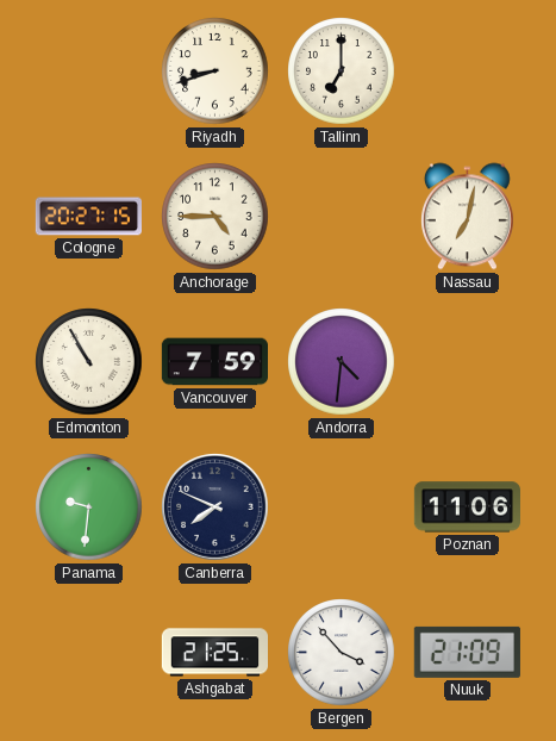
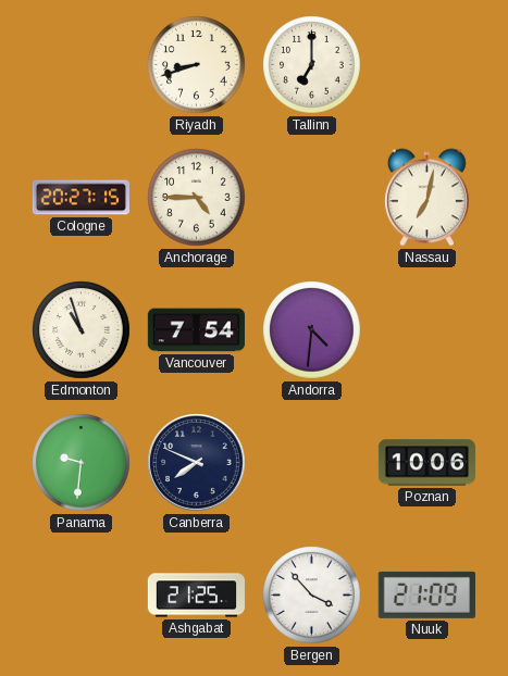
Edmonton: 10:55 -> 10:57
Vancouver: 7:59 -> 7:54
Poznan: 11:06 -> 10:06
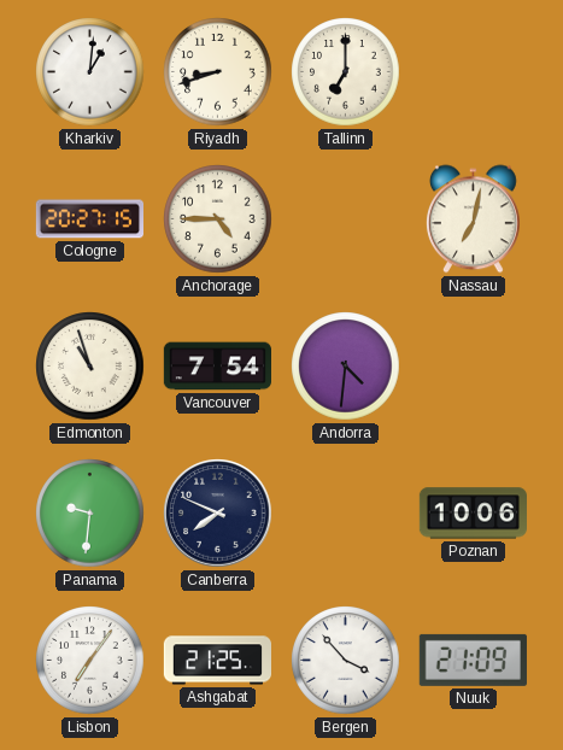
Kharkiv: none -> 1:01
Lisbon: none -> 7:06
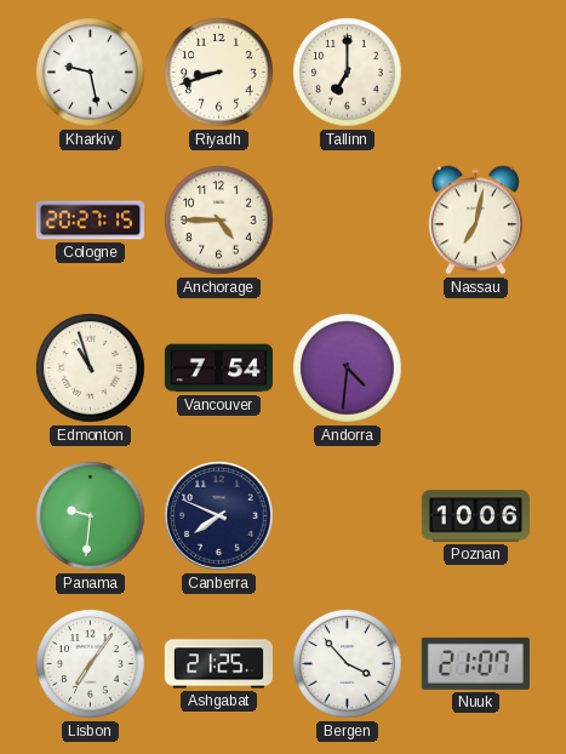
Kharkiv: 1:01 -> 9:28
Nuuk: 21:09 -> 21:07
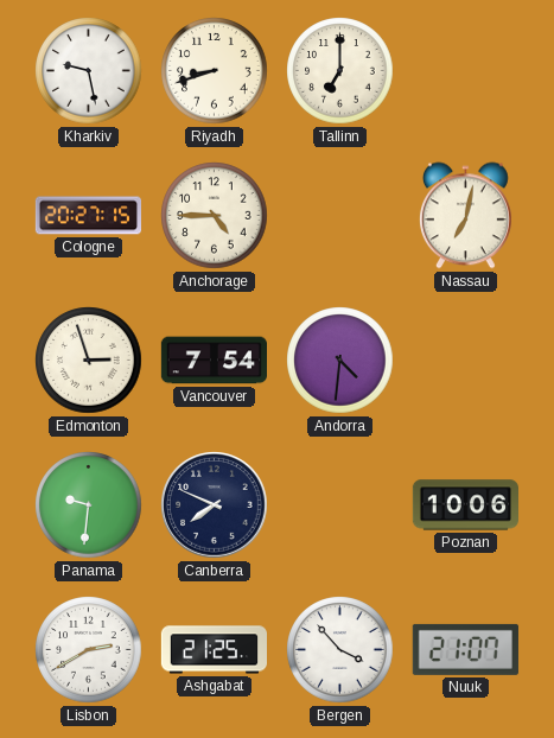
Edmonton: 10:57 -> 2:57
Lisbon: 7:06 -> 2:40
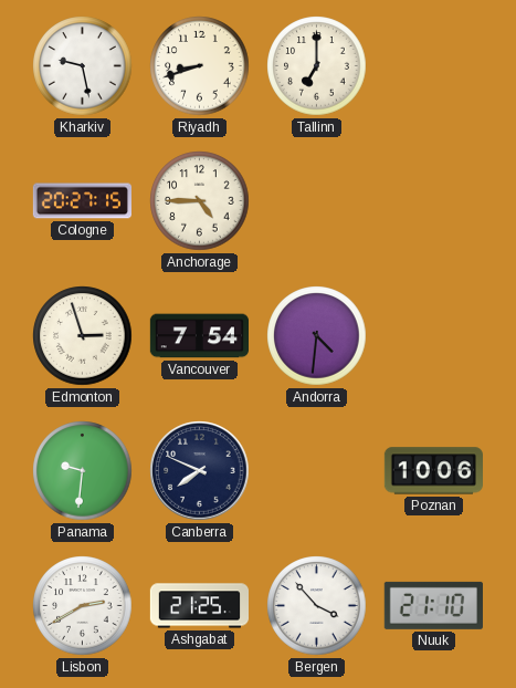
Nassau: 7:02 -> none
Nuuk: 21:07 -> 21:10
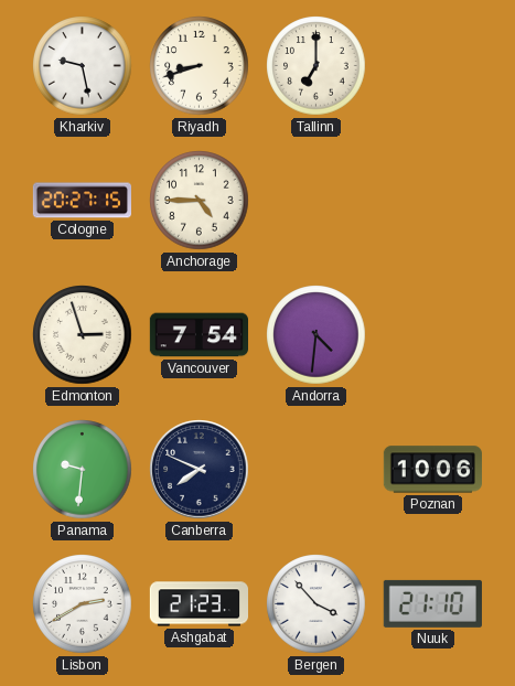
Ashgabat: 21:25 -> 21:23
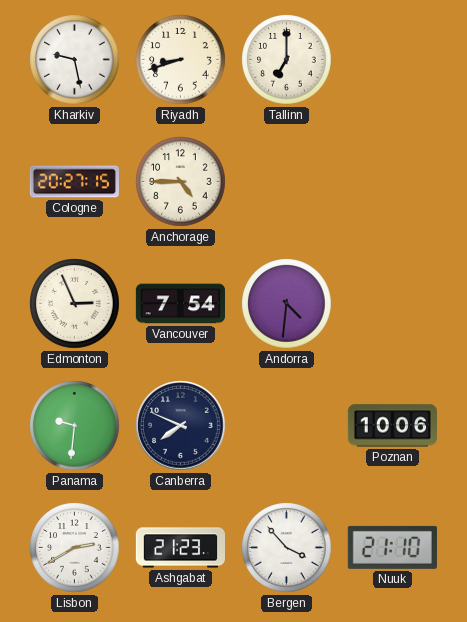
Edmonton: 2:57 -> 2:56
